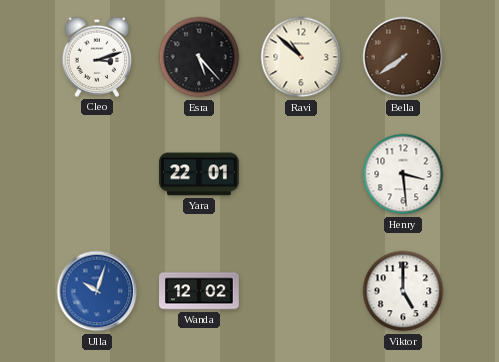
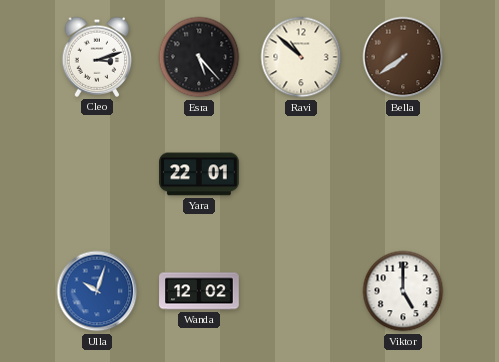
Henry: 3:29 -> none
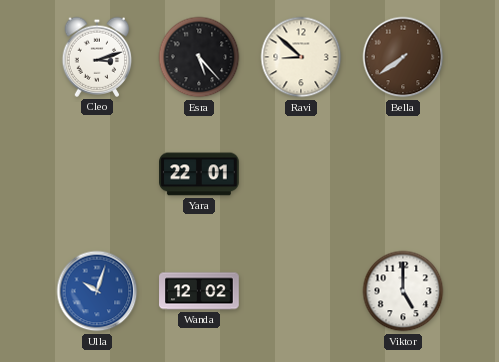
Ravi: 10:52 -> 8:52
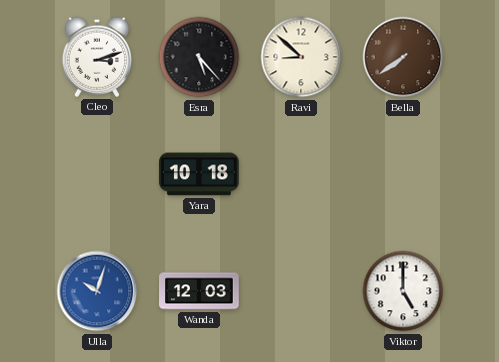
Yara: 22:01 -> 10:18
Wanda: 12:02 -> 12:03
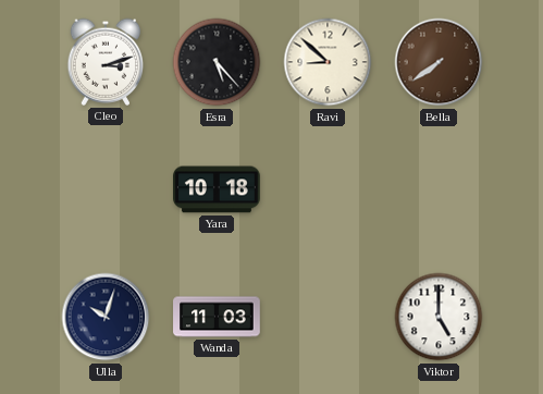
Ulla dial: blue -> navy
Wanda: 12:03 -> 11:03
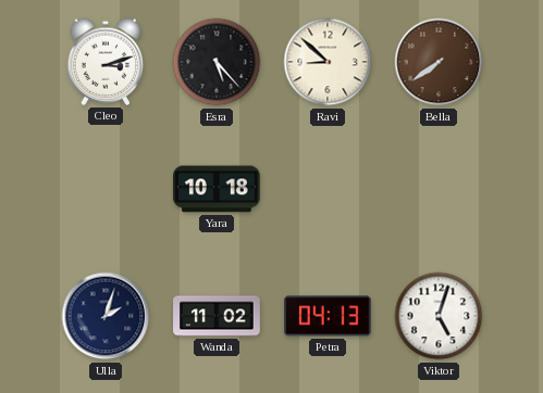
Ulla: 10:03 -> 2:03
Wanda: 11:03 -> 11:02
Petra: none -> 04:13
Viktor: 5:00 -> 5:03
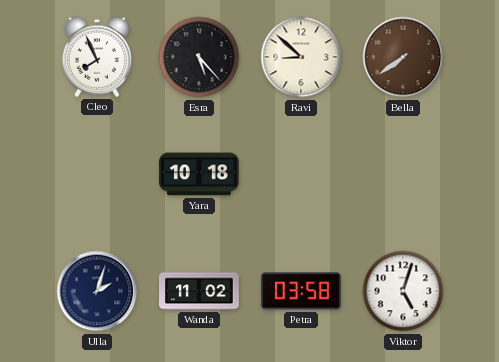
Cleo: 3:12 -> 7:56
Petra: 04:13 -> 03:58
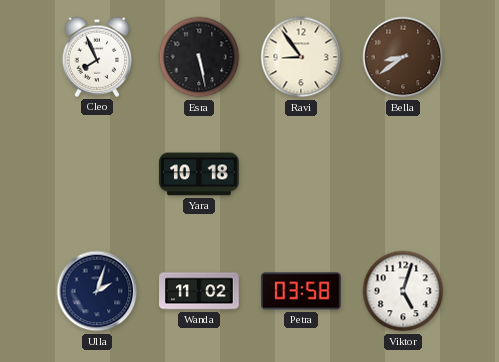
Esra: 5:23 -> 5:28
Ravi: 8:52 -> 8:54
Bella: 7:39 -> 8:39
